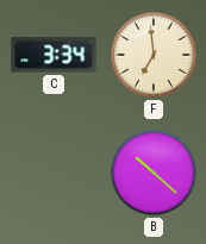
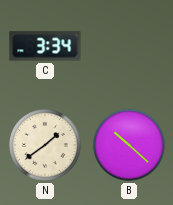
F: 6:59 -> none
N: none -> 1:39
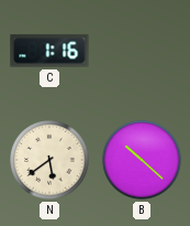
C: 3:34 -> 1:16
N: 1:39 -> 5:39
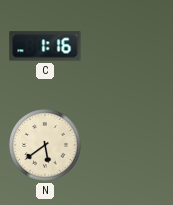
B: 10:22 -> none
